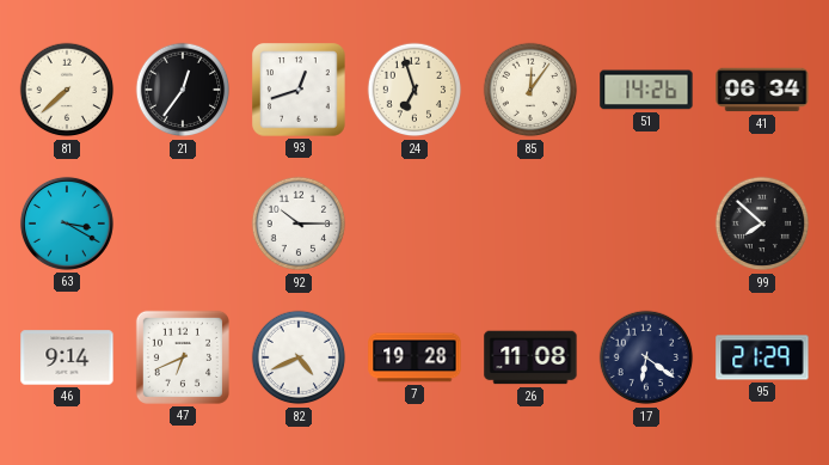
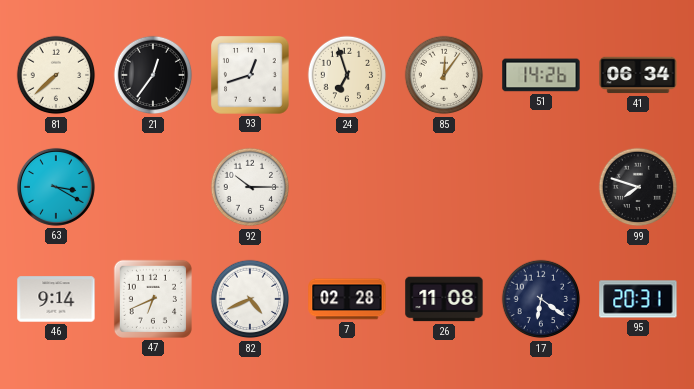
99: 7:52 -> 7:48
7: 19:28 -> 02:28
95: 21:29 -> 20:31
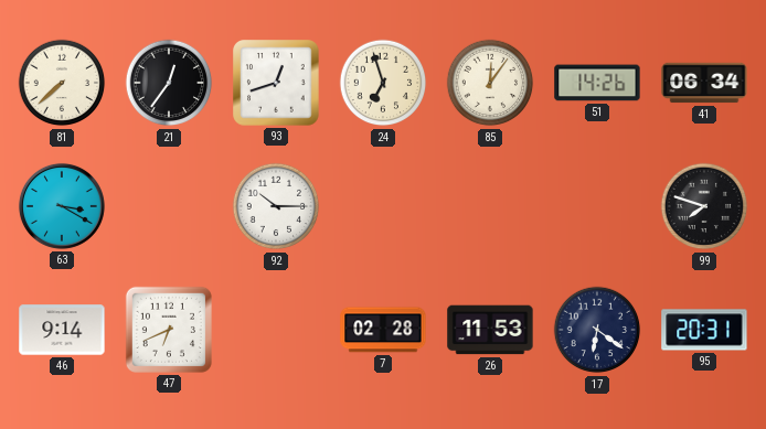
82: 4:41 -> none
26: 11:08 -> 11:53
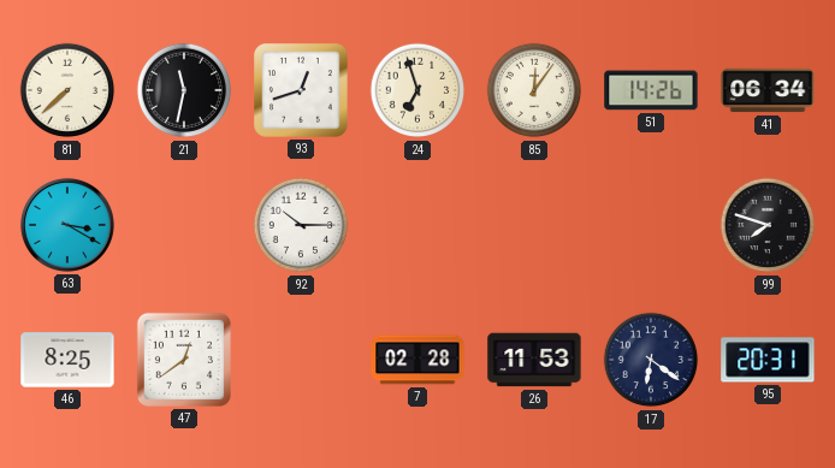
21: 12:36 -> 11:32
46: 9:14 -> 8:25
47: 6:41 -> 12:39
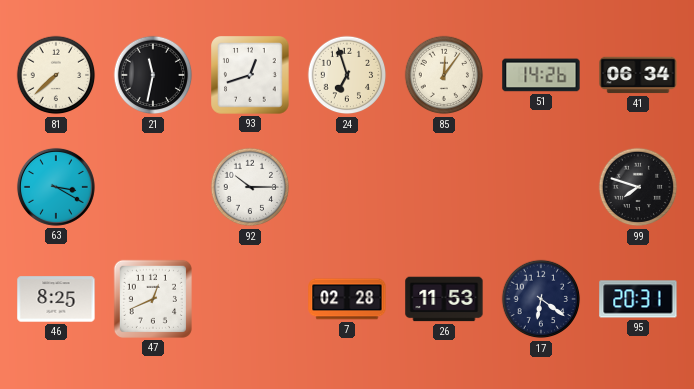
47: 12:39 -> 12:41
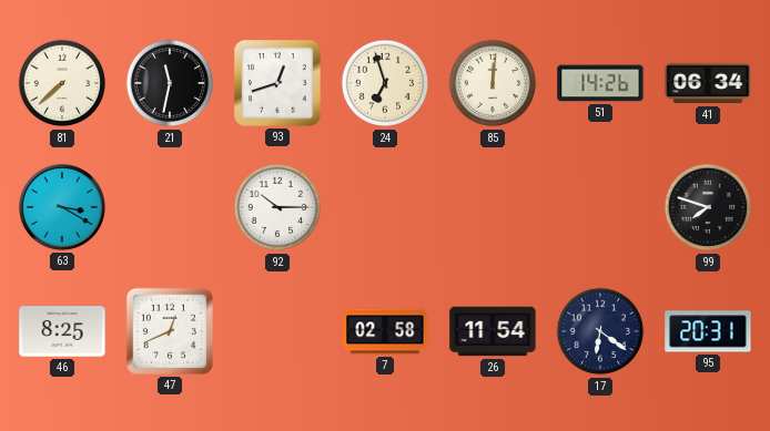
85: 12:06 -> 12:01
7: 02:28 -> 02:58
26: 11:53 -> 11:54
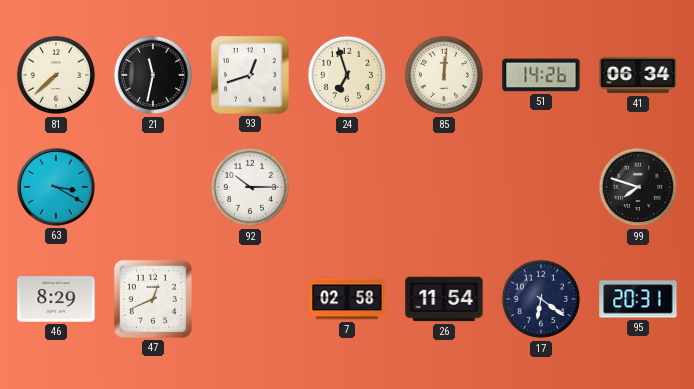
46: 8:25 -> 8:29
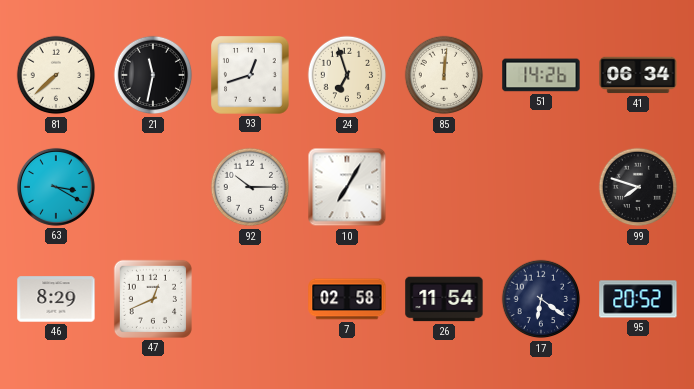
10: none -> 7:05
95: 20:31 -> 20:52
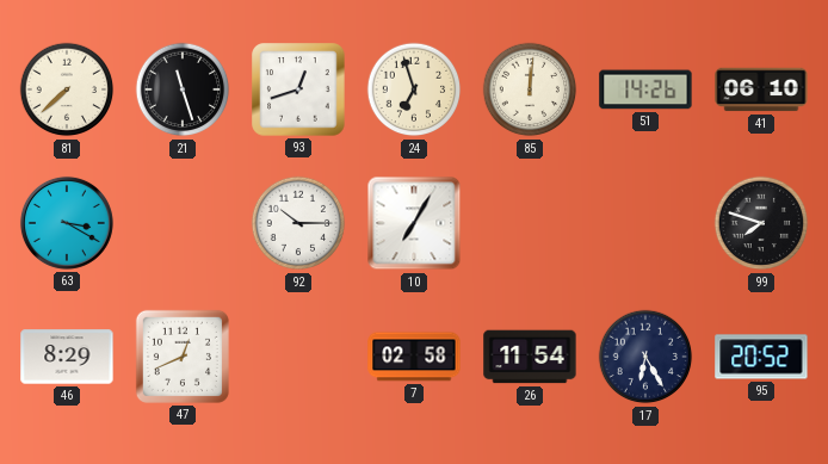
21: 11:32 -> 11:27
41: 06:34 -> 06:10
17: 6:21 -> 6:25
